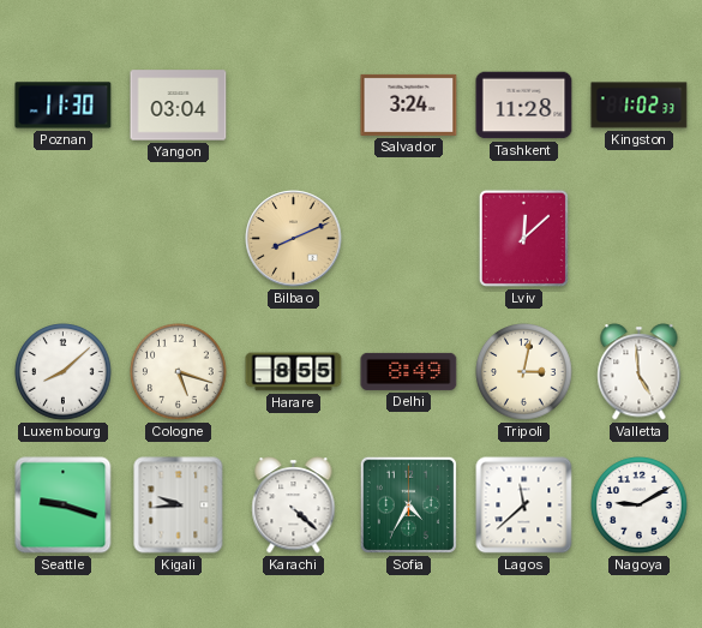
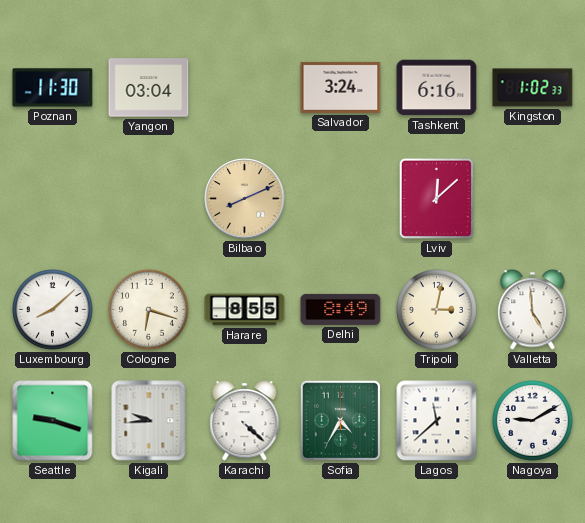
Tashkent: 11:28 -> 6:16
Cologne: 5:18 -> 6:18
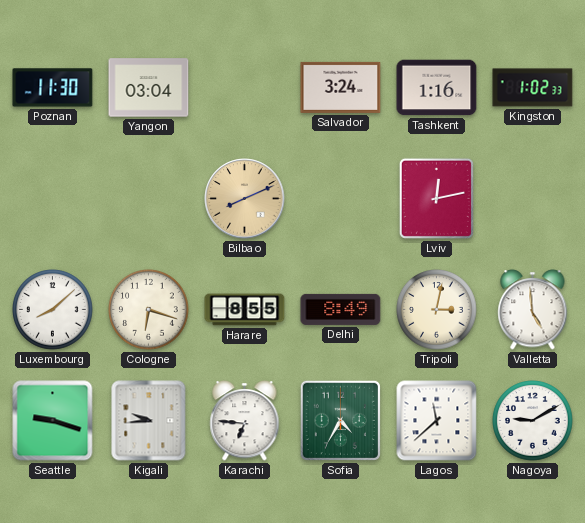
Tashkent: 6:16 -> 1:16
Lviv: 12:08 -> 12:13
Karachi: 4:22 -> 6:46
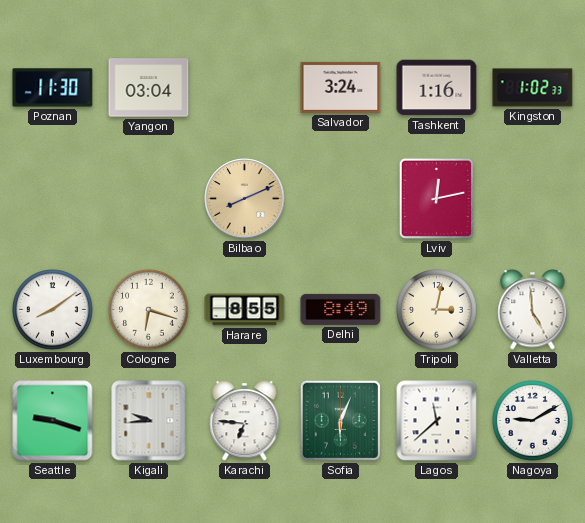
Luxembourg: 8:08 -> 8:09
Sofia: 4:35 -> 6:04
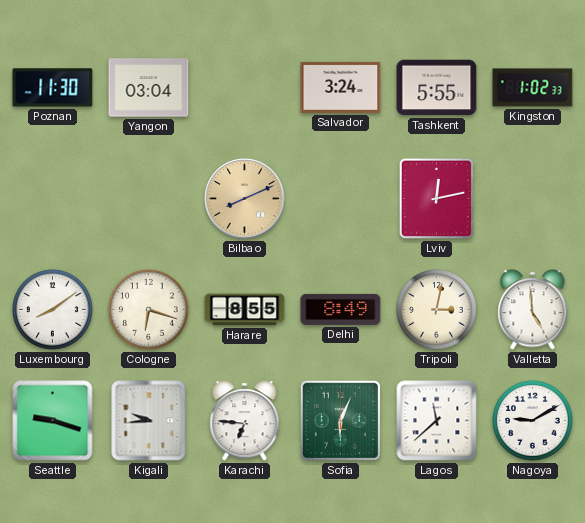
Tashkent: 1:16 -> 5:55
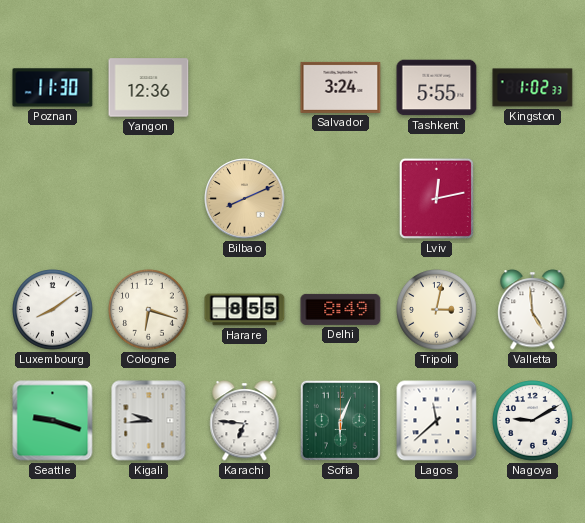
Yangon: 03:04 -> 12:36
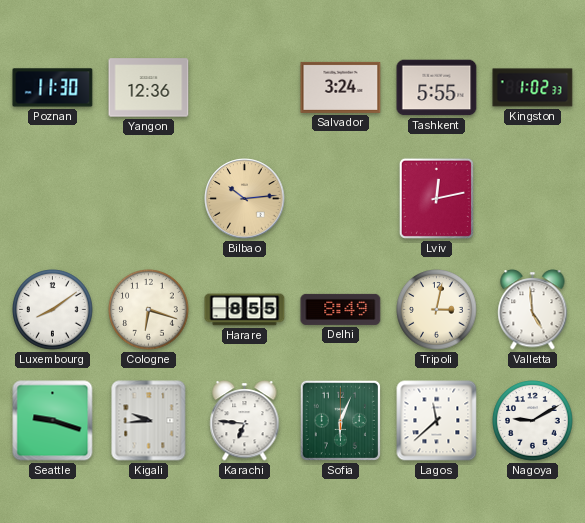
Bilbao: 8:11 -> 10:14
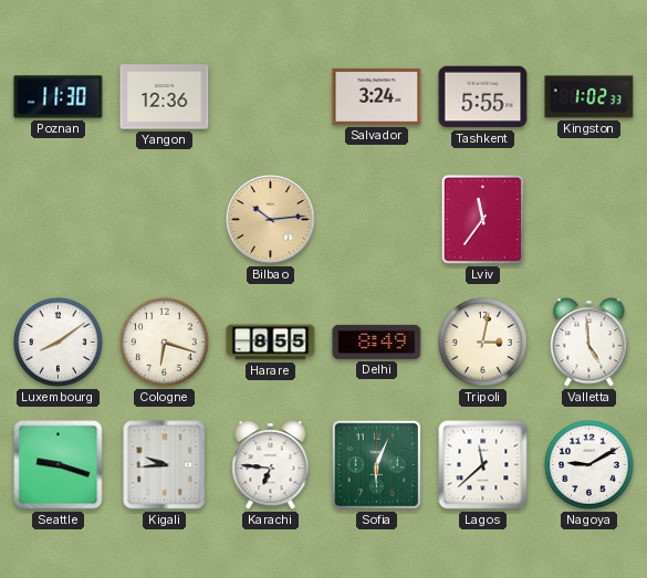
Lviv: 12:13 -> 11:36
